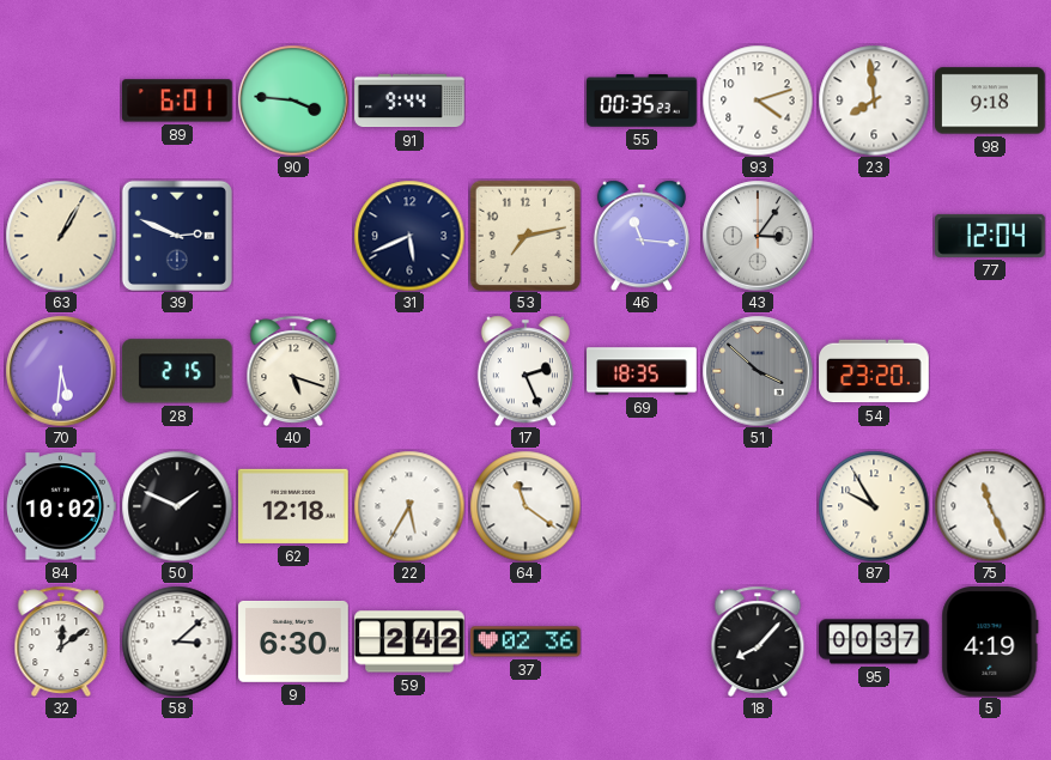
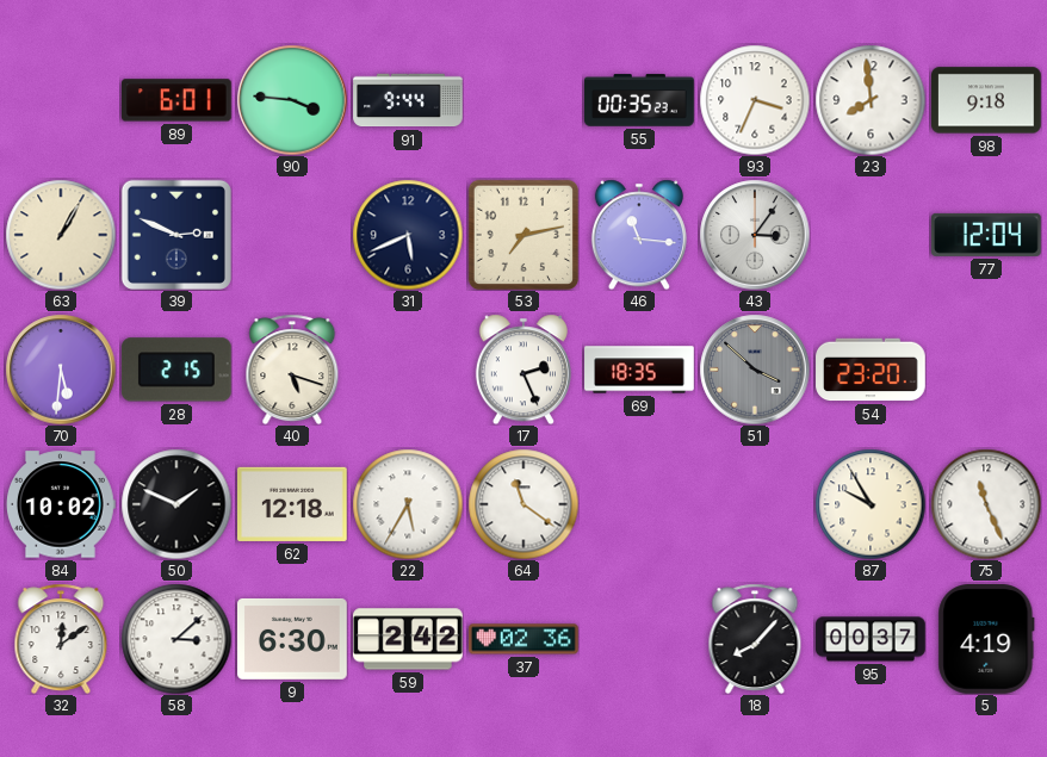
93: 4:12 -> 3:34
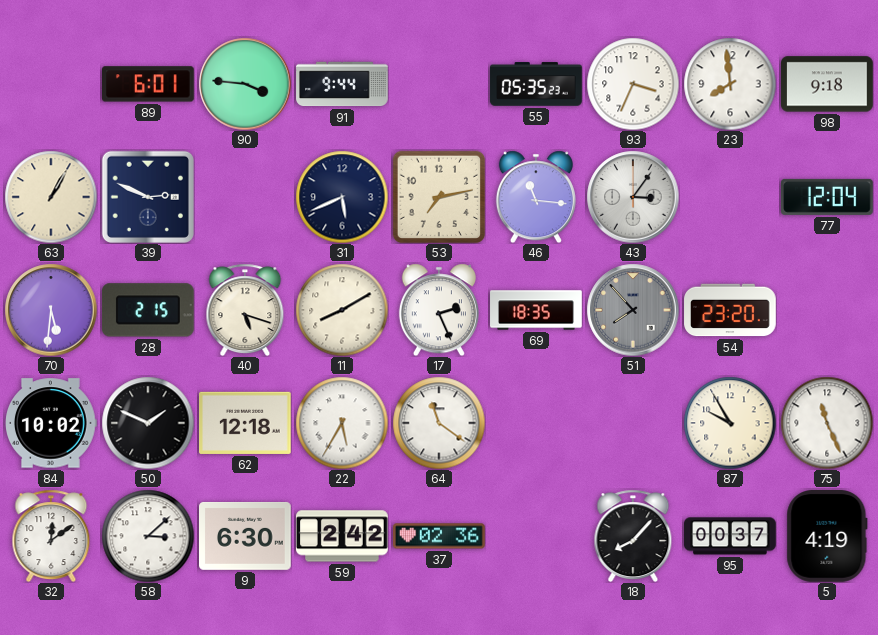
55: 00:35 -> 05:35
11: none -> 8:10
51: 3:52 -> 7:53
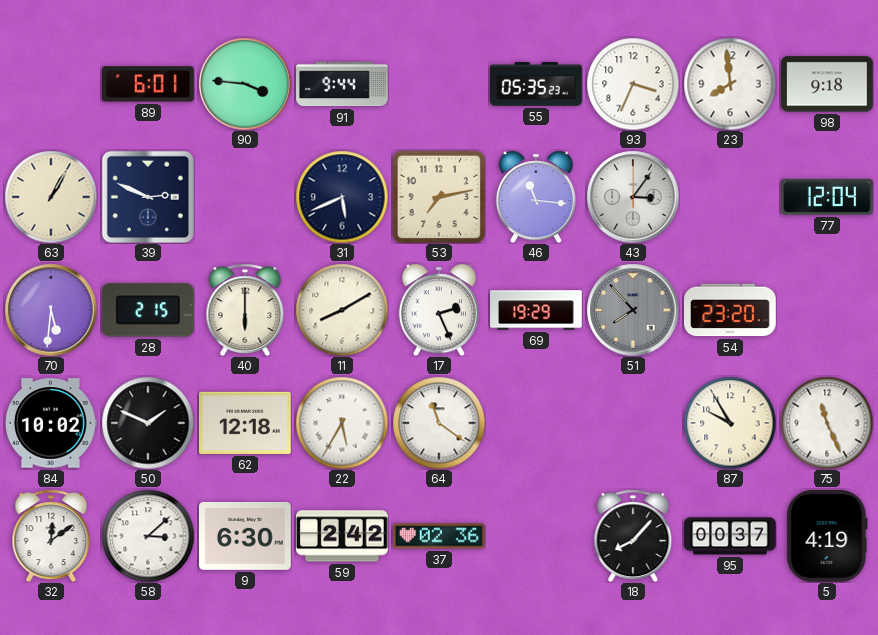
40: 5:18 -> 6:00
69: 18:35 -> 19:29
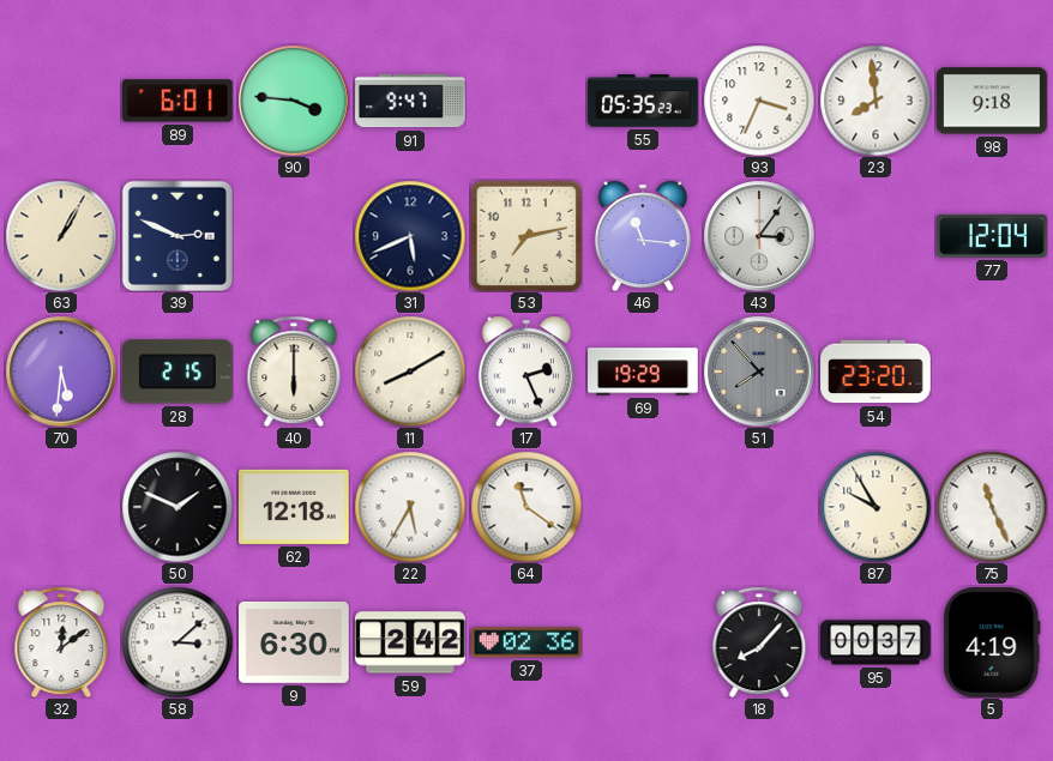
91: 9:44 -> 9:47
84: 10:02 -> none
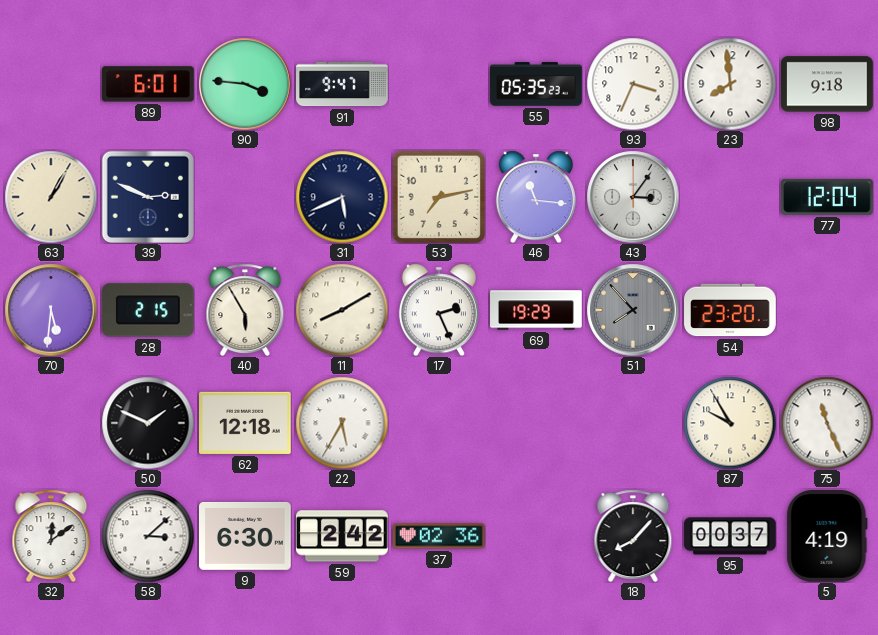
40: 6:00 -> 5:55
64: 11:21 -> none
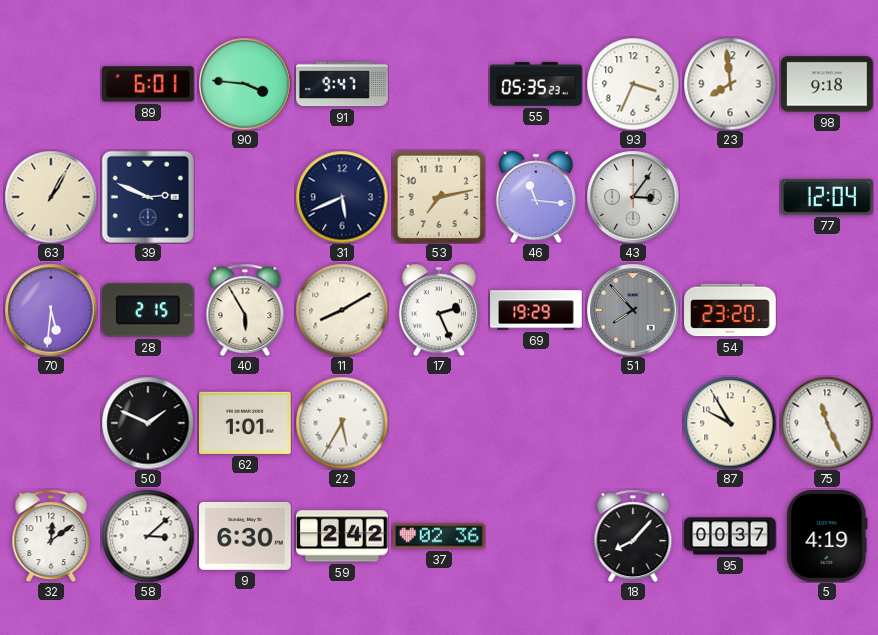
62: 12:18 -> 1:01
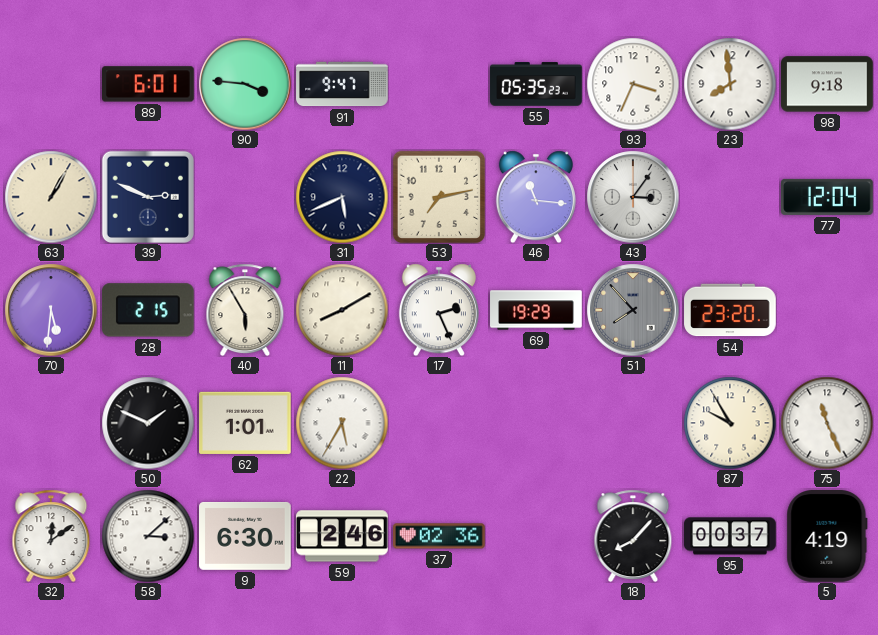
59: 2:42 -> 2:46
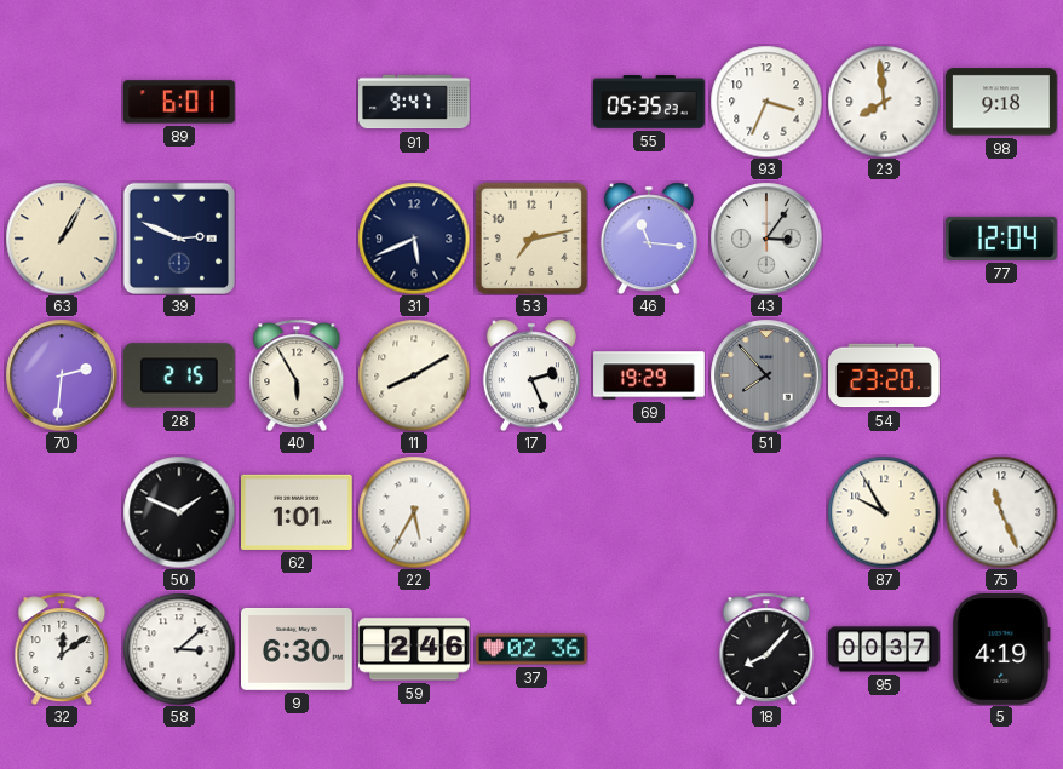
90: 3:46 -> none
70: 5:31 -> 2:31
